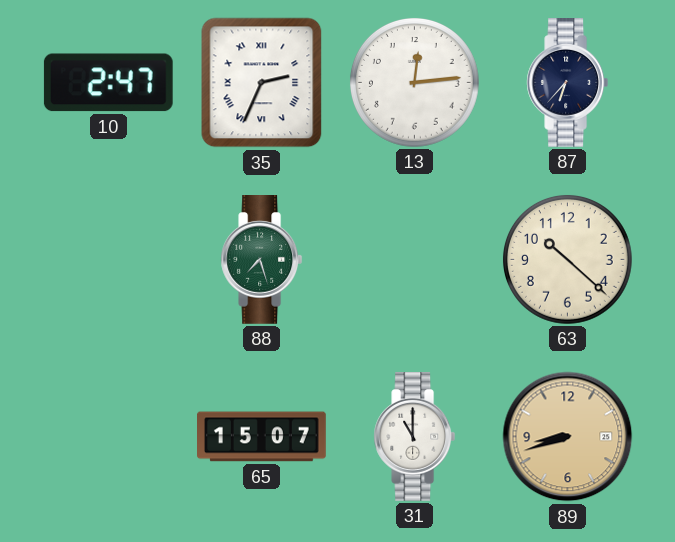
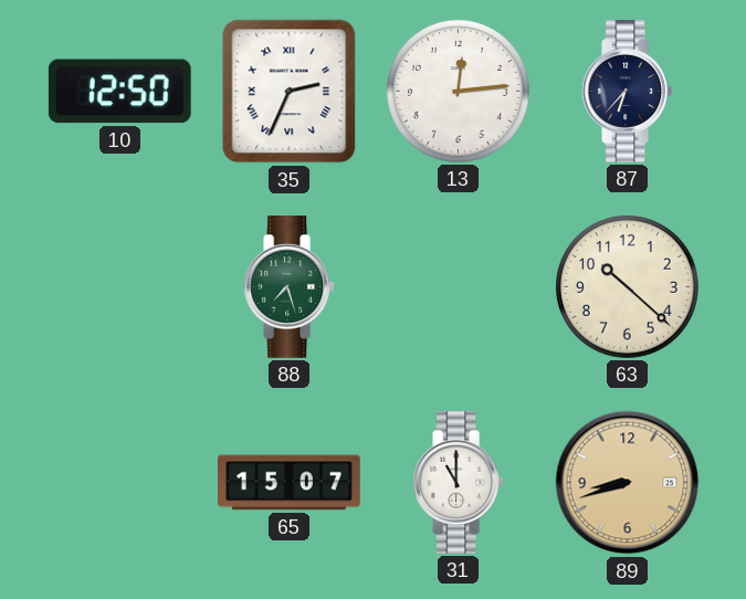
10: 2:47 -> 12:50
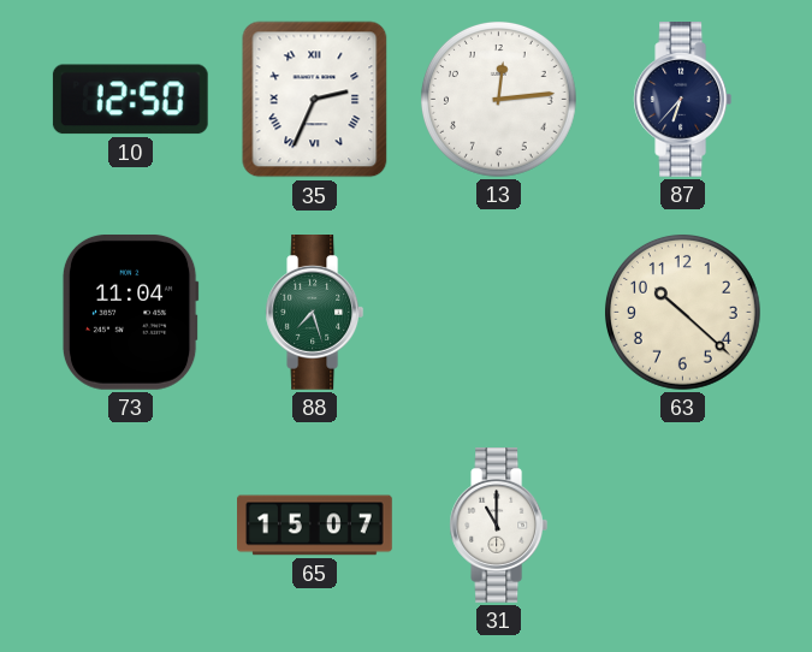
73: none -> 11:04
89: 8:42 -> none
